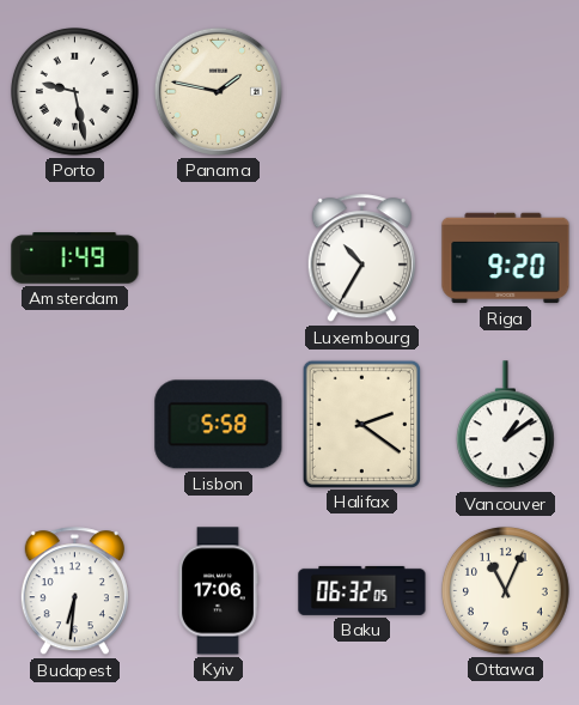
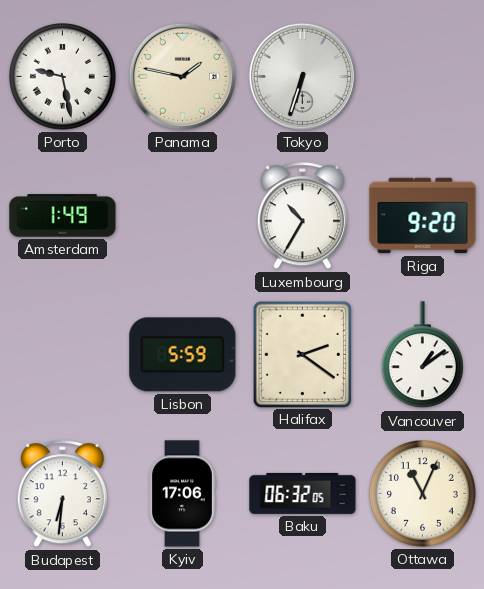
Tokyo: none -> 6:33
Lisbon: 5:58 -> 5:59
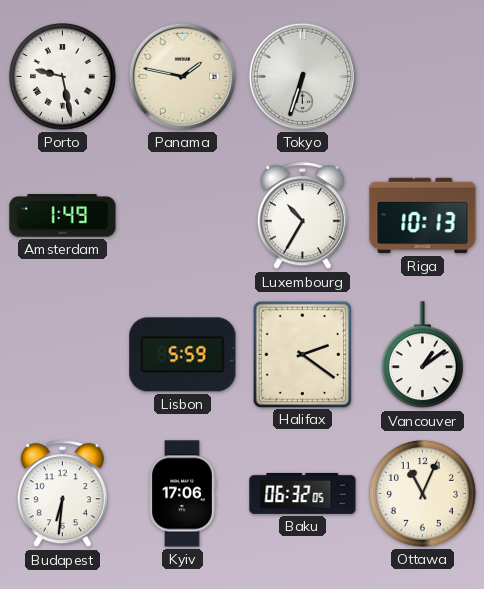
Riga: 9:20 -> 10:13
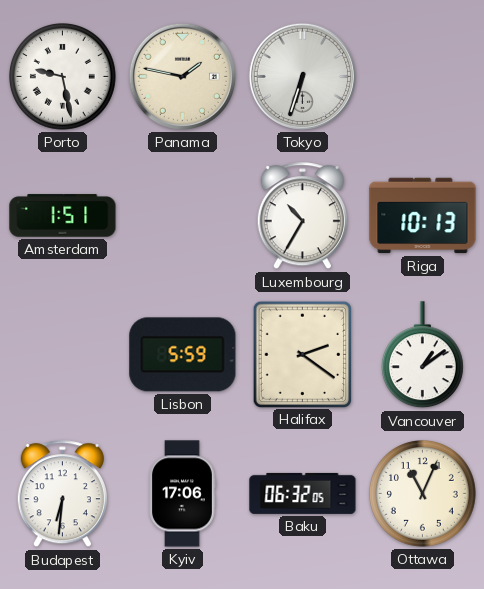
Amsterdam: 1:49 -> 1:51
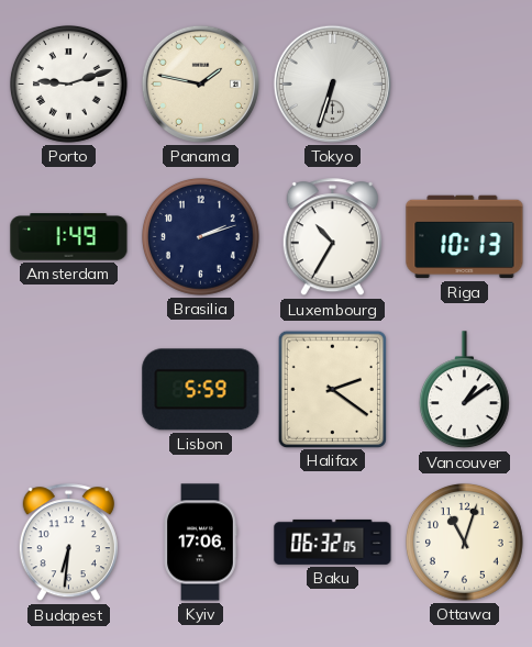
Porto: 9:28 -> 9:12
Amsterdam: 1:51 -> 1:49
Brasilia: none -> 2:12
Ottawa: 11:04 -> 11:03
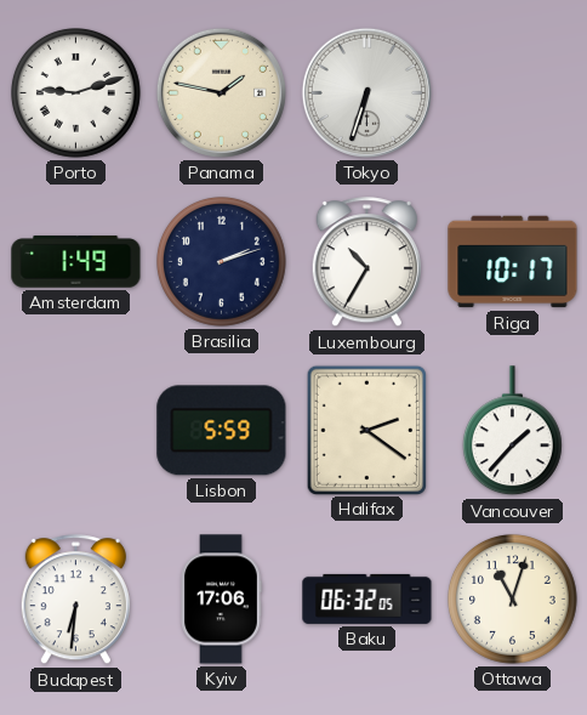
Riga: 10:13 -> 10:17
Vancouver: 1:09 -> 1:37
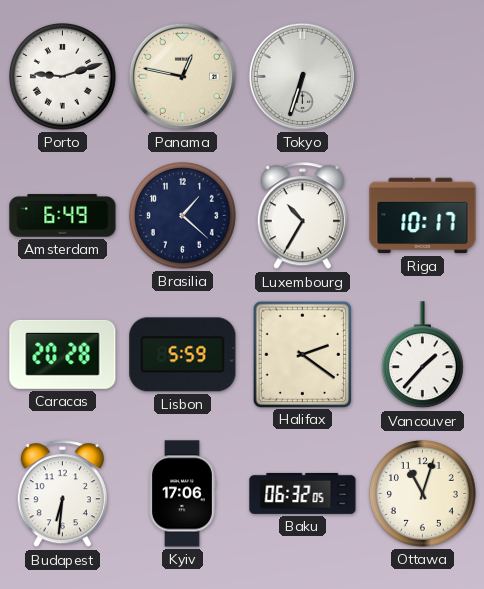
Panama: 1:47 -> 12:47
Amsterdam: 1:49 -> 6:49
Brasilia: 2:12 -> 1:22
Caracas: none -> 20:28
